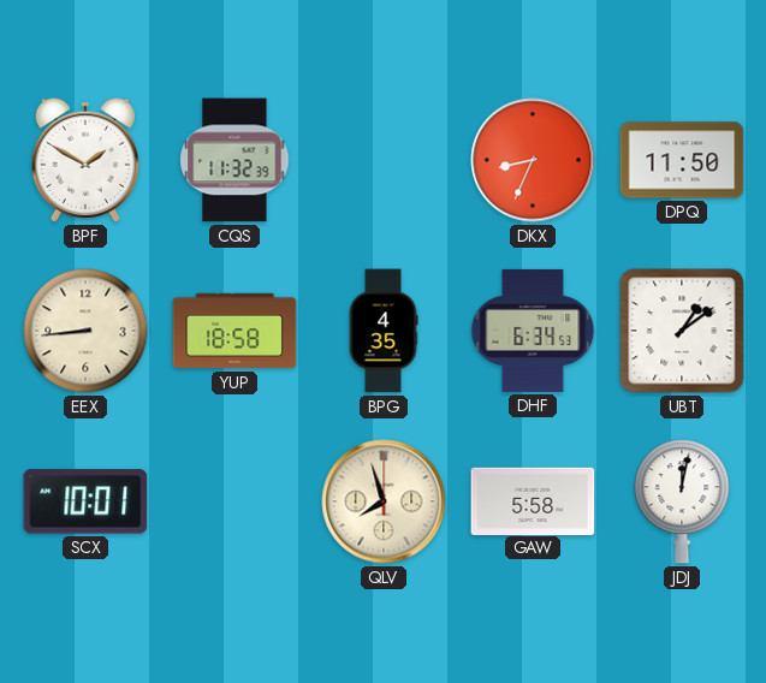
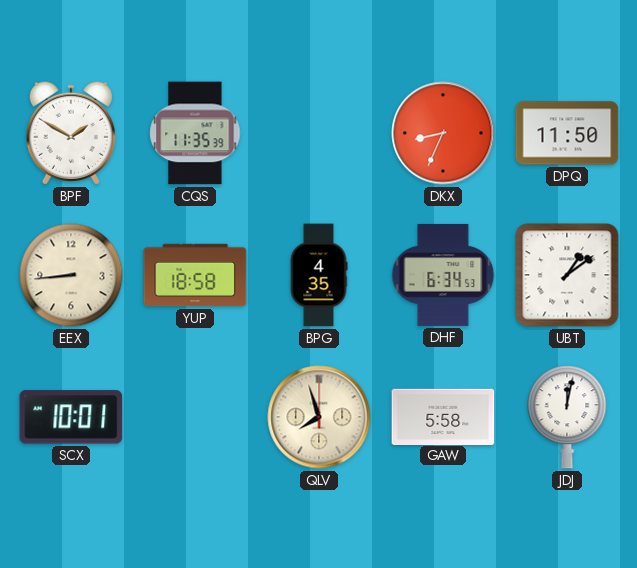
CQS: 11:32 -> 11:35
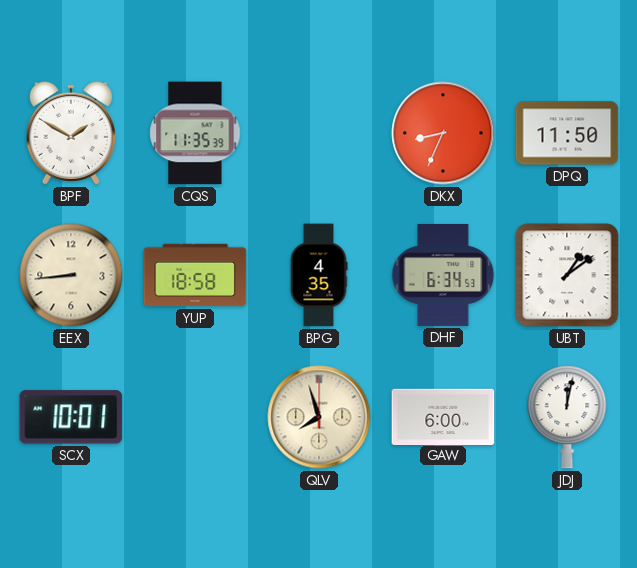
GAW: 5:58 -> 6:00
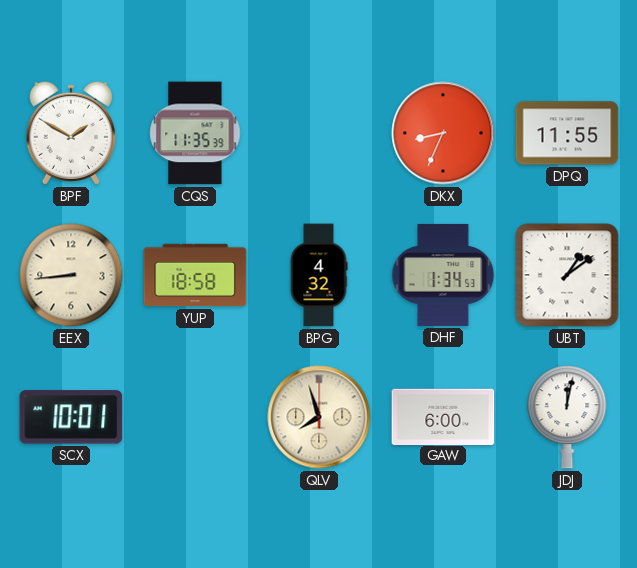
DPQ: 11:50 -> 11:55
BPG: 4:35 -> 4:32
DHF: 6:34 -> 1:34
